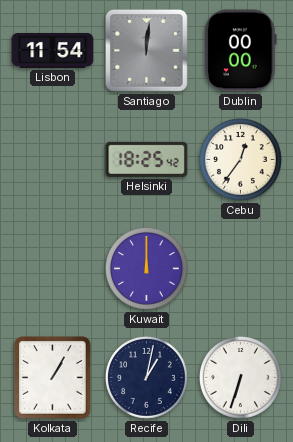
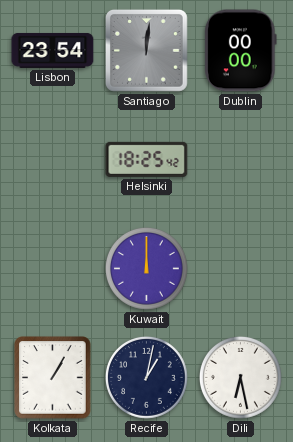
Lisbon: 11:54 -> 23:54
Cebu: 12:36 -> none
Dili: 6:33 -> 6:28
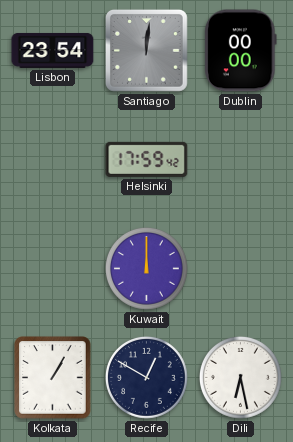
Helsinki: 18:25 -> 17:59
Recife: 1:02 -> 12:50
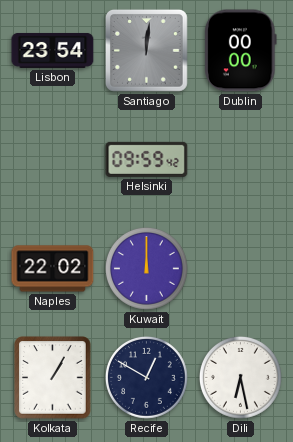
Helsinki: 17:59 -> 09:59
Naples: none -> 22:02
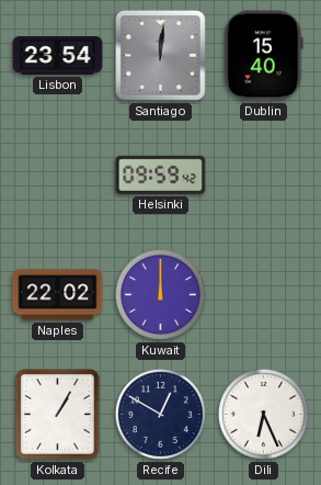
Dublin: 00:00 -> 15:40
Dili: 6:28 -> 6:26
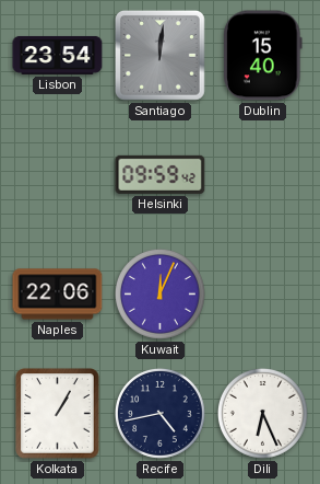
Naples: 22:02 -> 22:06
Kuwait: 12:00 -> 12:04
Recife: 12:50 -> 4:43
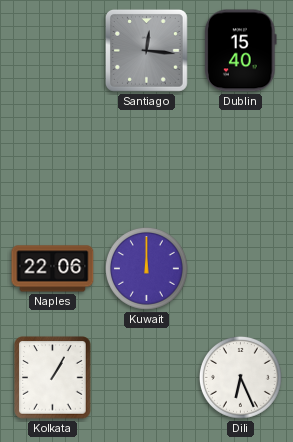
Lisbon: 23:54 -> none
Santiago: 12:01 -> 12:16
Helsinki: 09:59 -> none
Kuwait: 12:04 -> 12:00
Recife: 4:43 -> none
